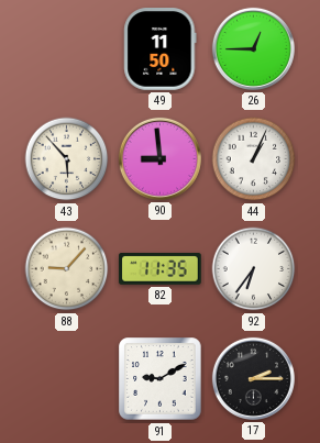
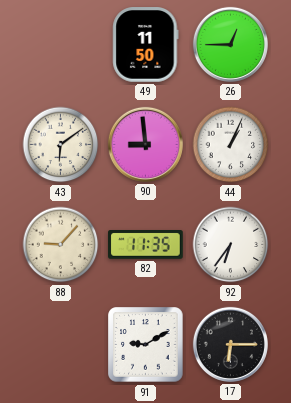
43: 5:53 -> 6:09
17: 2:15 -> 6:15
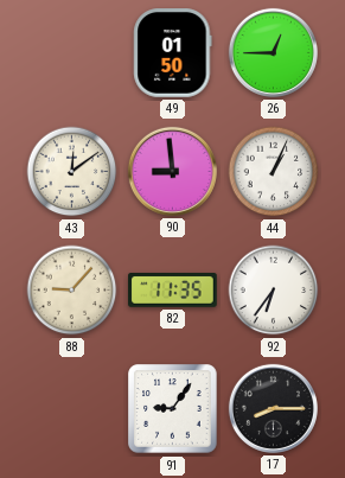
49: 11:50 -> 01:50
43: 6:09 -> 12:09
91: 9:10 -> 9:06
17: 6:15 -> 8:15
